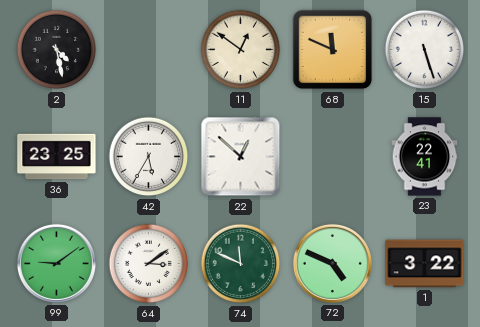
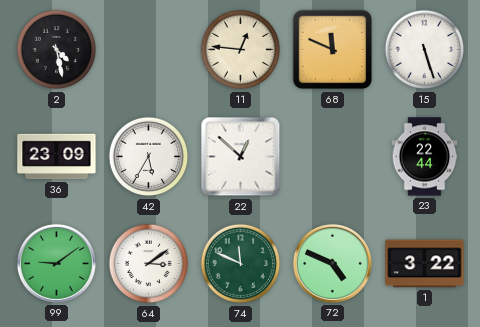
11: 12:51 -> 12:46
36: 23:25 -> 23:09
23: 22:41 -> 22:44
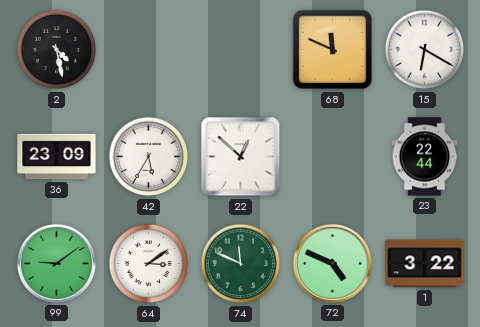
11: 12:46 -> none
15: 5:27 -> 6:20
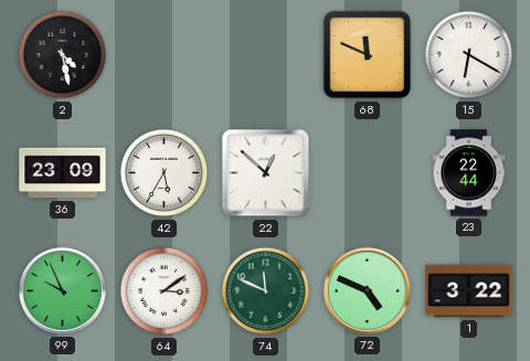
99: 9:09 -> 9:56
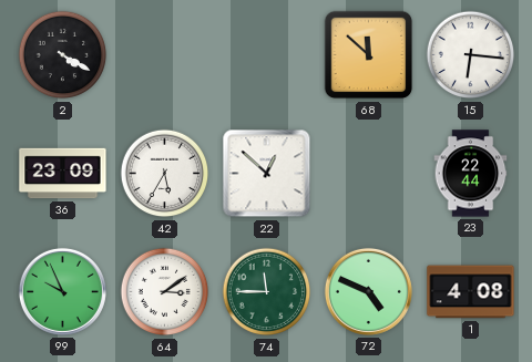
2: 4:28 -> 4:20
68: 11:49 -> 11:52
15: 6:20 -> 6:16
74: 11:49 -> 11:45
1: 3:22 -> 4:08
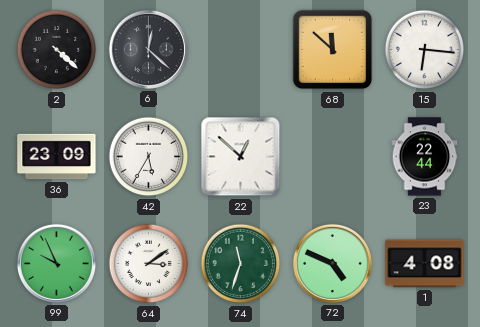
2: 4:20 -> 4:22
6: none -> 12:22
74: 11:45 -> 11:33
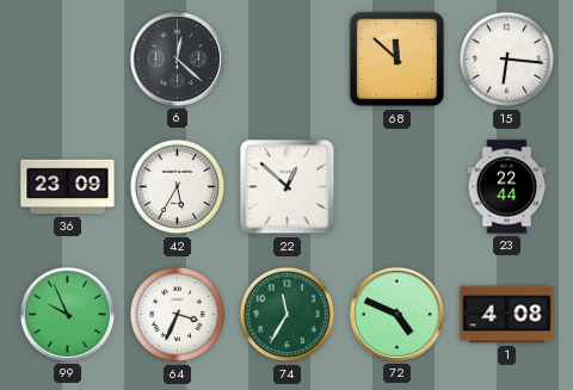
2: 4:22 -> none
64: 3:09 -> 3:34
74: 11:33 -> 11:35
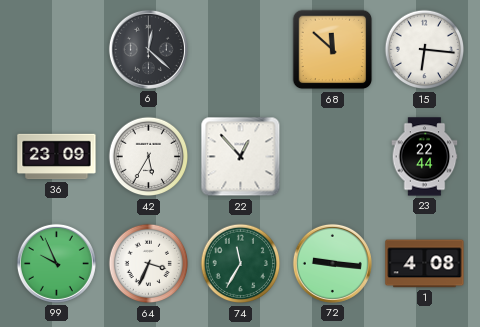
22: 12:52 -> 12:53
72: 4:49 -> 9:16
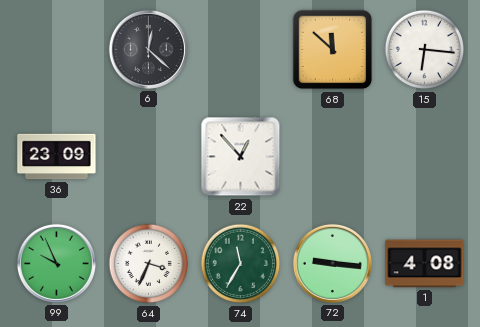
42: 5:35 -> none
23: 22:44 -> none
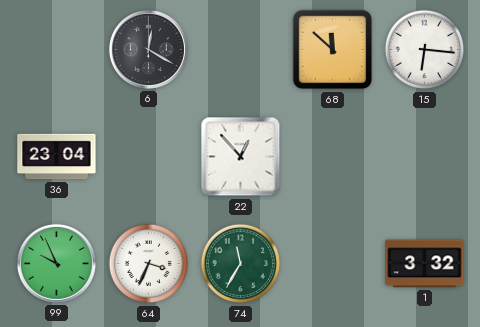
6: 12:22 -> 12:20
36: 23:09 -> 23:04
72: 9:16 -> none
1: 4:08 -> 3:32
